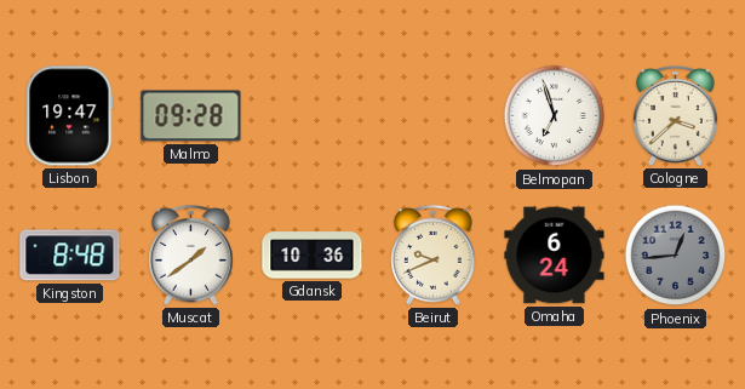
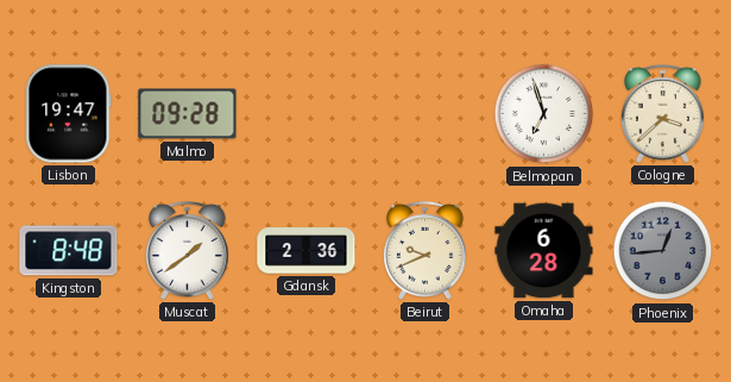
Gdansk: 10:36 -> 2:36
Omaha: 6:24 -> 6:28
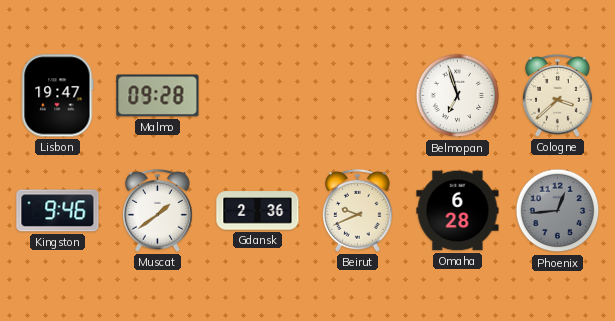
Kingston: 8:48 -> 9:46
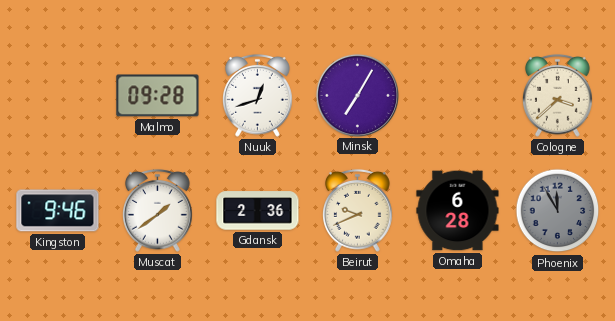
Lisbon: 19:47 -> none
Nuuk: none -> 12:42
Minsk: none -> 7:05
Belmopan: 6:57 -> none
Phoenix: 12:44 -> 11:55
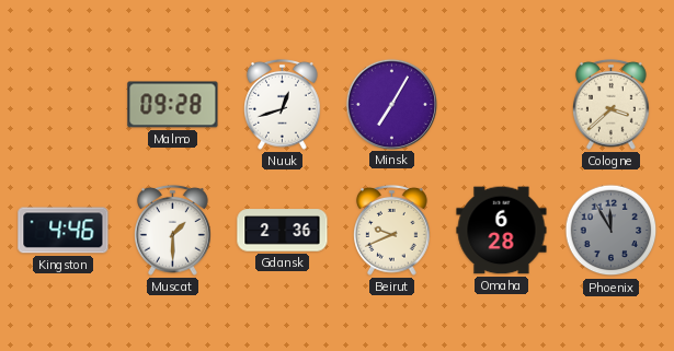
Kingston: 9:46 -> 4:46
Muscat: 1:39 -> 1:30
